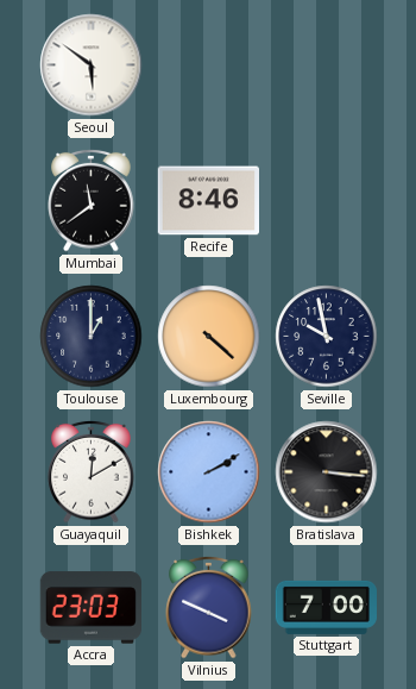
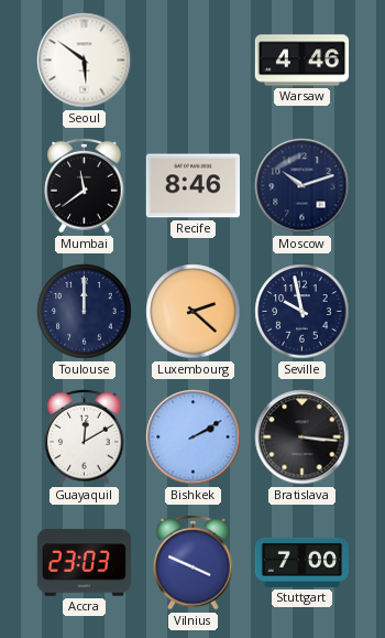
Warsaw: none -> 4:46
Moscow: none -> 10:12
Toulouse: 1:00 -> 12:00
Luxembourg: 4:22 -> 2:22
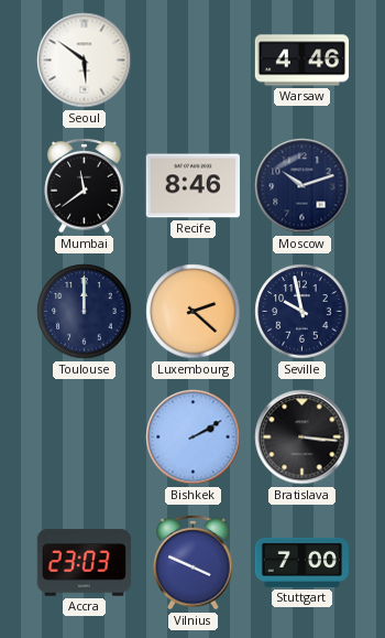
Guayaquil: 12:10 -> none
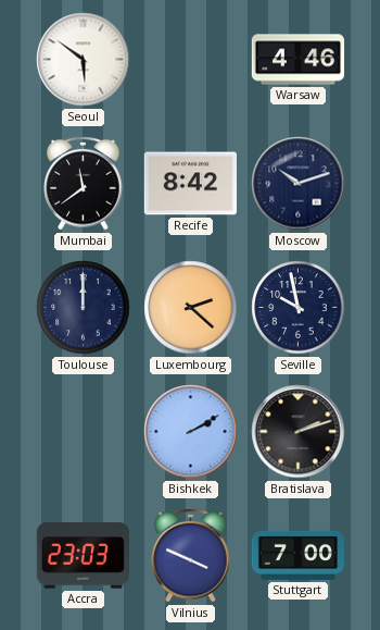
Recife: 8:46 -> 8:42
Bratislava: 3:16 -> 2:12
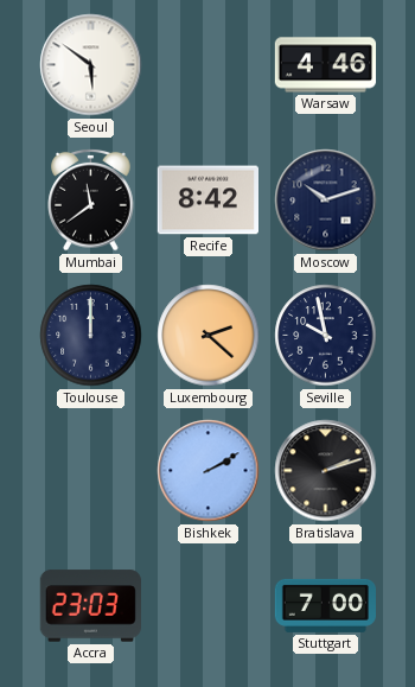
Vilnius: 3:49 -> none
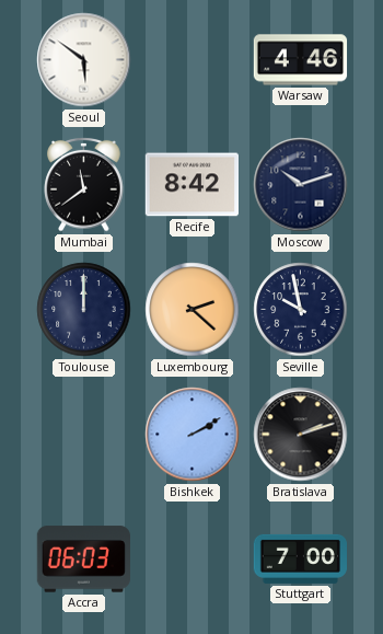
Accra: 23:03 -> 06:03
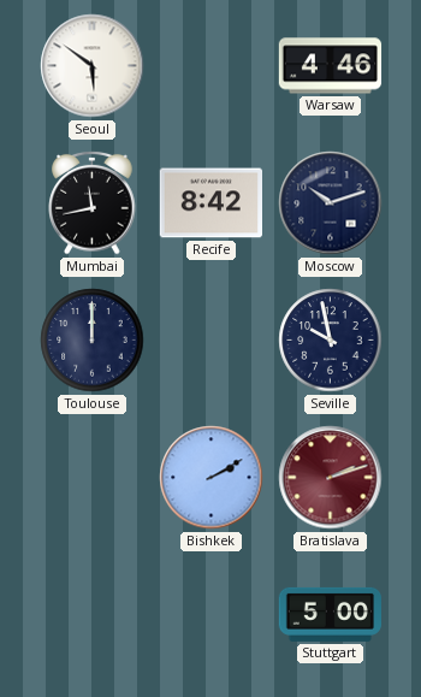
Mumbai: 11:39 -> 11:43
Luxembourg: 2:22 -> none
Bratislava dial: black -> burgundy
Accra: 06:03 -> none
Stuttgart: 7:00 -> 5:00
